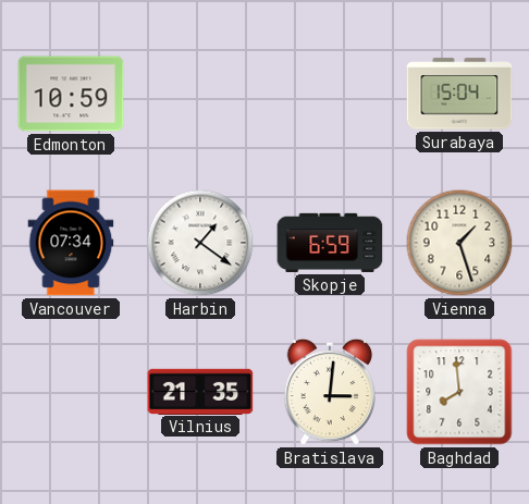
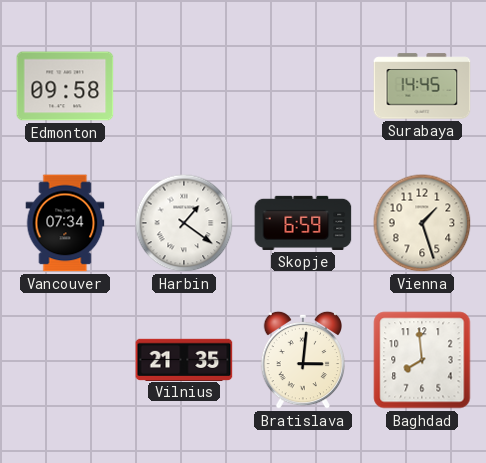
Edmonton: 10:59 -> 09:58
Surabaya: 15:04 -> 14:45
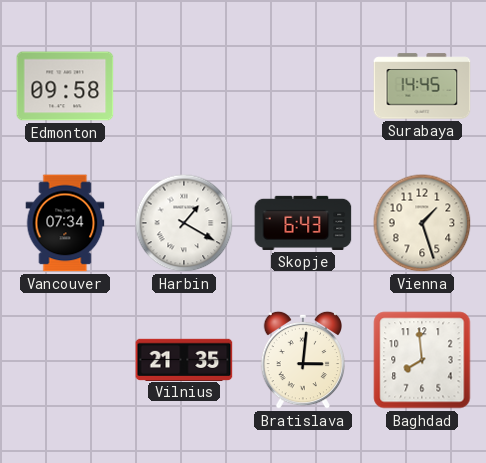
Harbin: 1:21 -> 1:20
Skopje: 6:59 -> 6:43
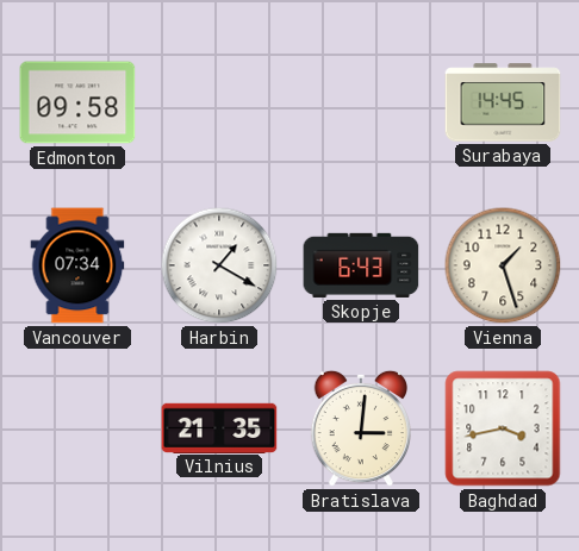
Baghdad: 7:59 -> 3:43
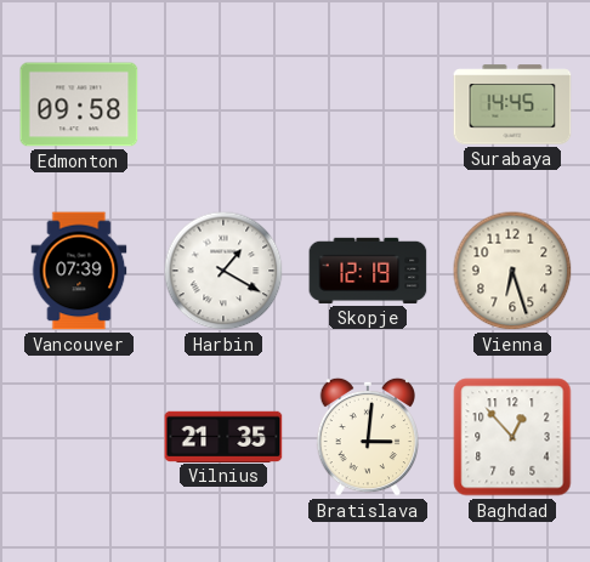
Vancouver: 07:34 -> 07:39
Skopje: 6:43 -> 12:19
Vienna: 1:27 -> 6:27
Baghdad: 3:43 -> 12:53
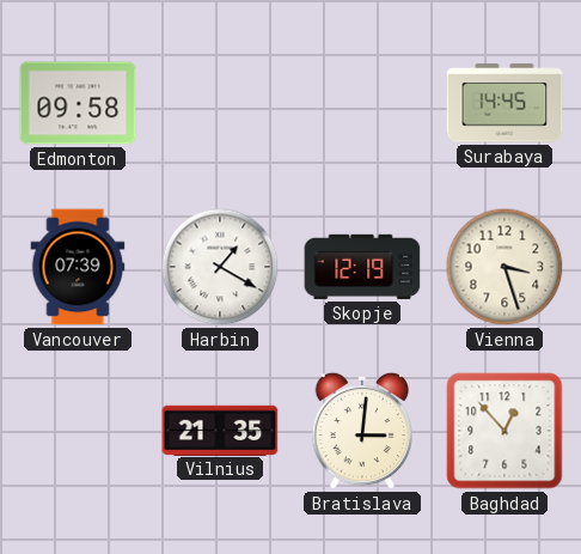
Vienna: 6:27 -> 3:27
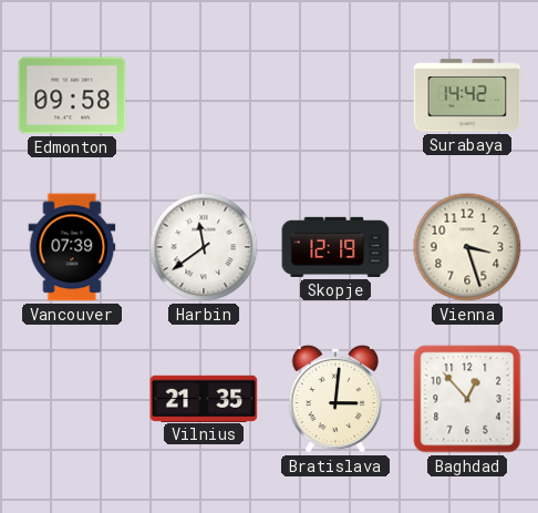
Surabaya: 14:45 -> 14:42
Harbin: 1:20 -> 11:39
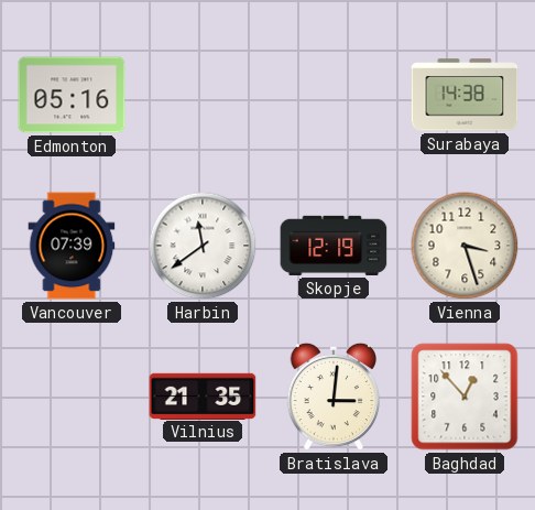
Edmonton: 09:58 -> 05:16
Surabaya: 14:42 -> 14:38
